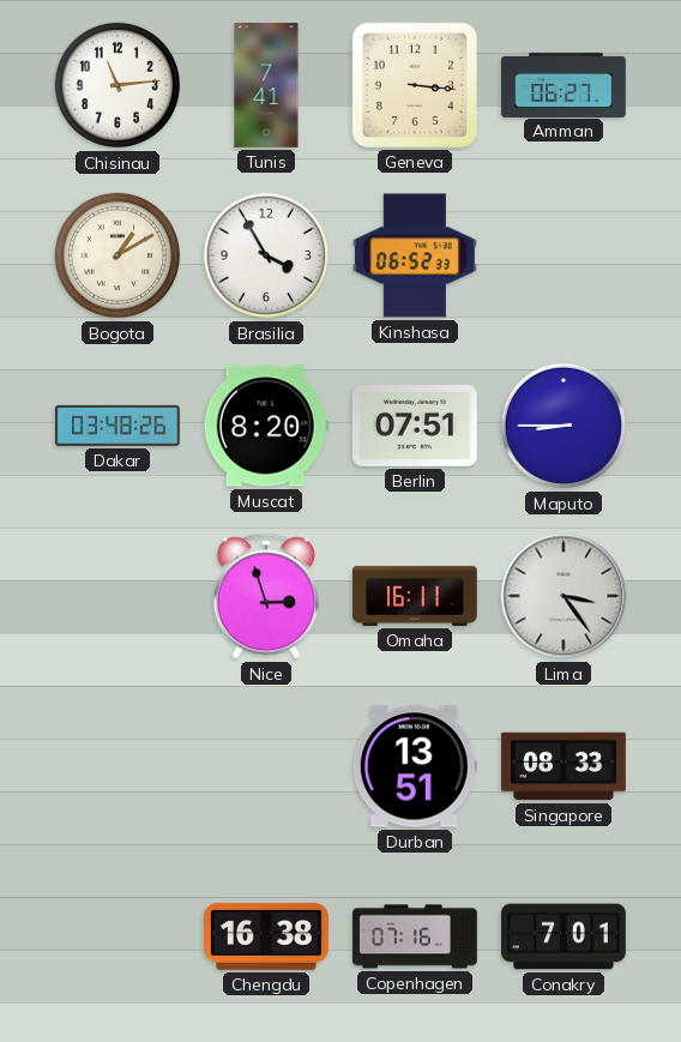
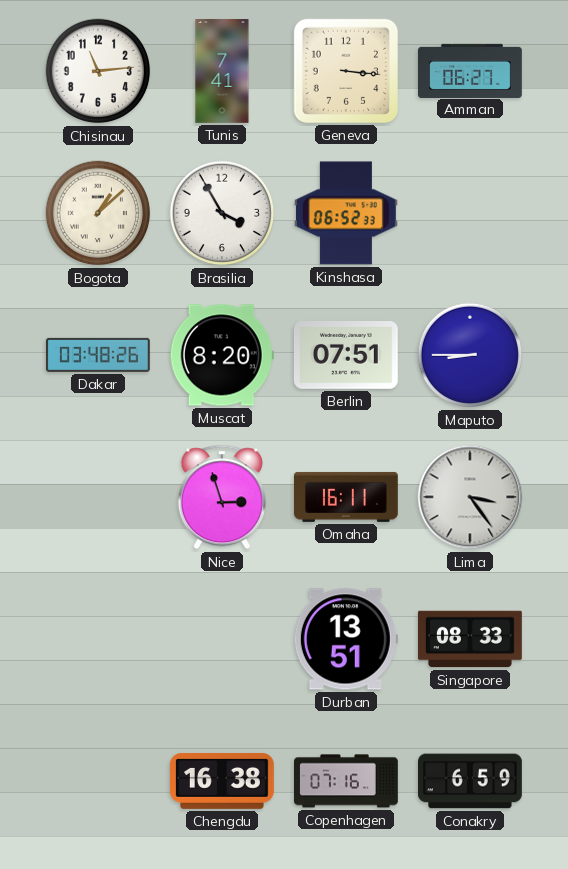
Bogota: 1:10 -> 1:08
Conakry: 7:01 -> 6:59
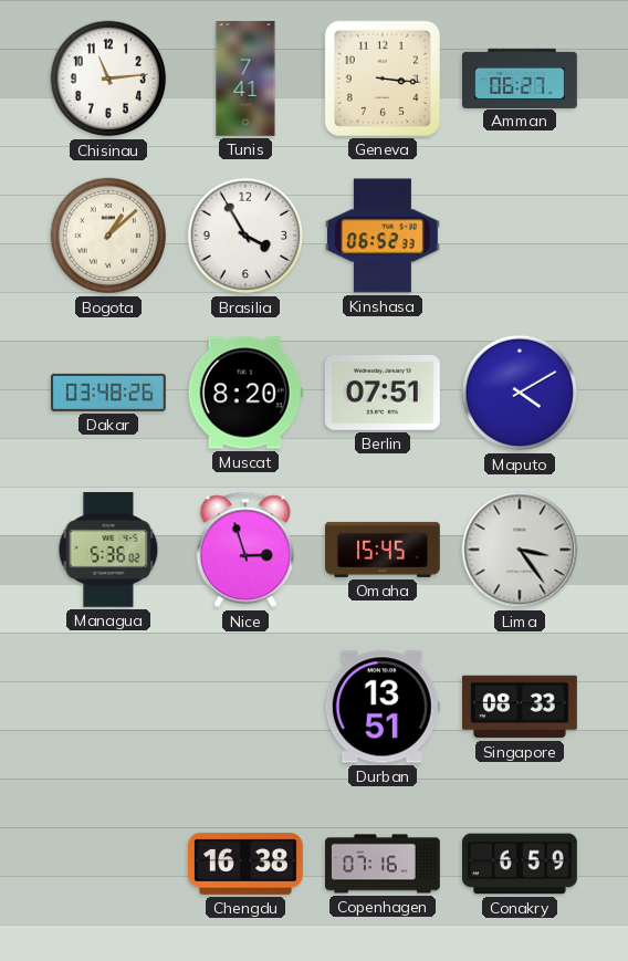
Maputo: 8:45 -> 4:10
Managua: none -> 5:36
Omaha: 16:11 -> 15:45
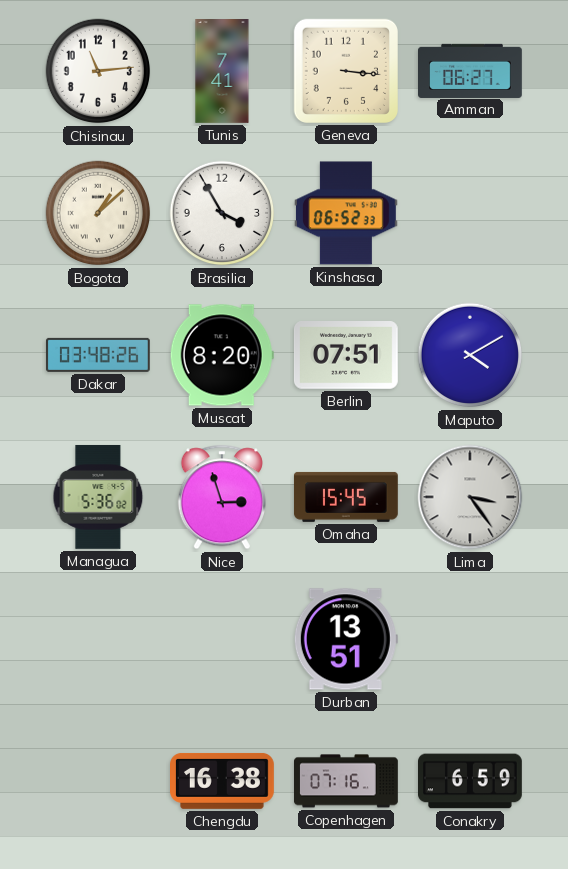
Singapore: 08:33 -> none
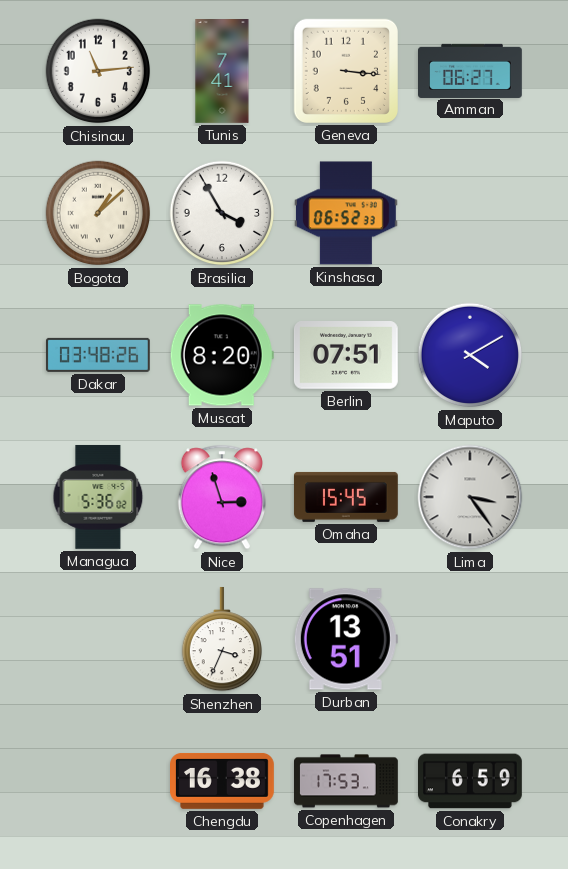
Shenzhen: none -> 3:34
Copenhagen: 07:16 -> 17:53
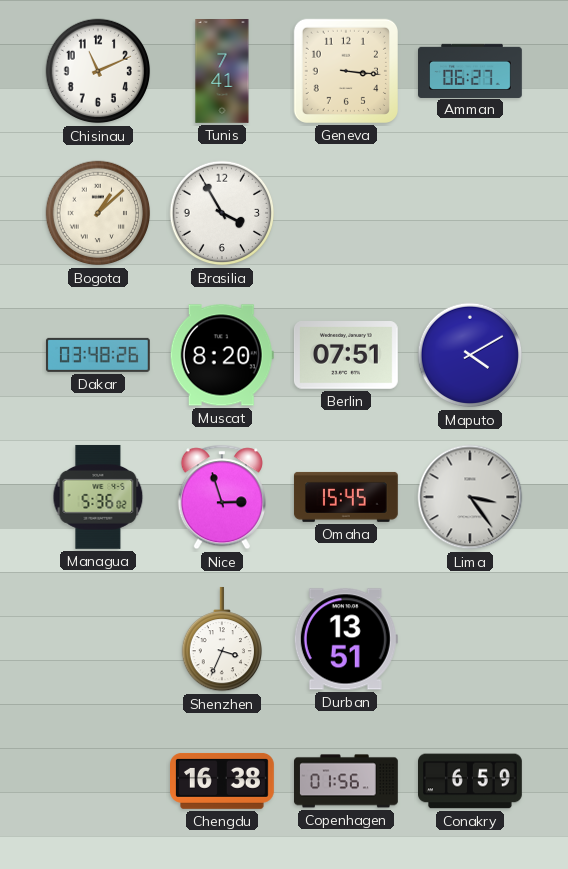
Chisinau: 11:14 -> 11:11
Kinshasa: 06:52 -> none
Copenhagen: 17:53 -> 01:56
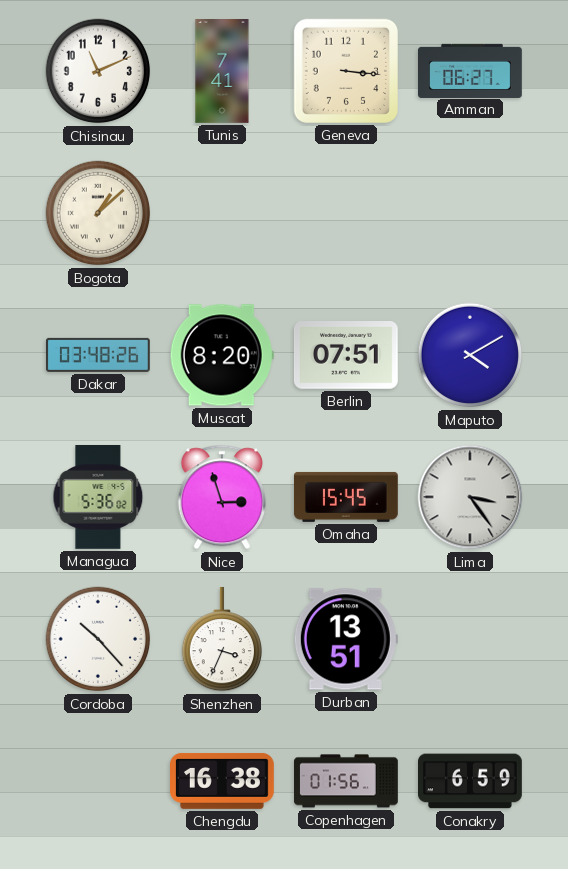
Brasilia: 3:55 -> none
Cordoba: none -> 10:23
